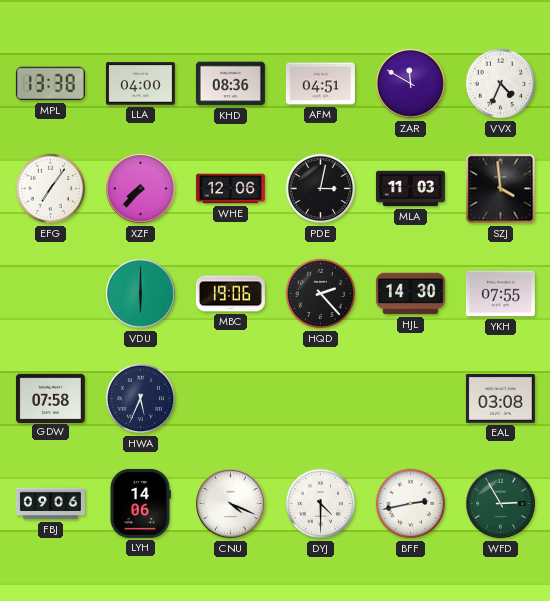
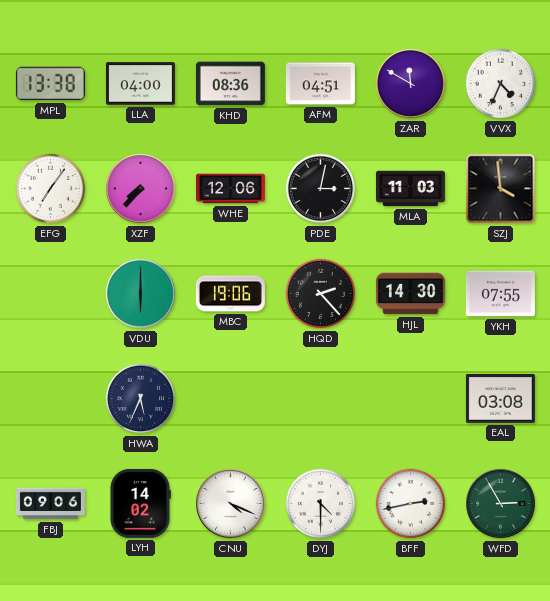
GDW: 07:58 -> none
LYH: 14:06 -> 14:02
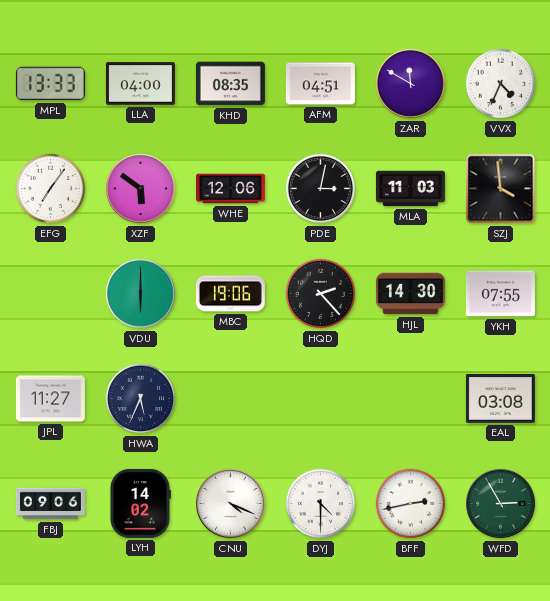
MPL: 13:38 -> 13:33
KHD: 08:36 -> 08:35
XZF: 7:37 -> 5:51
JPL: none -> 11:27
